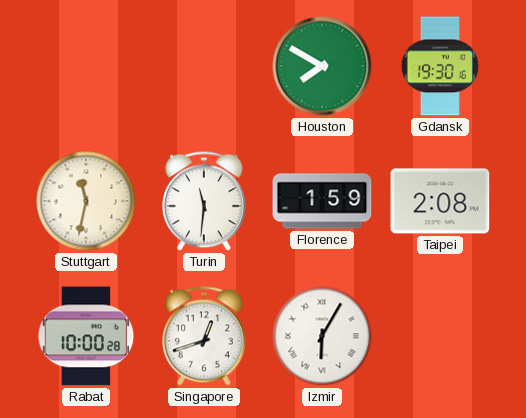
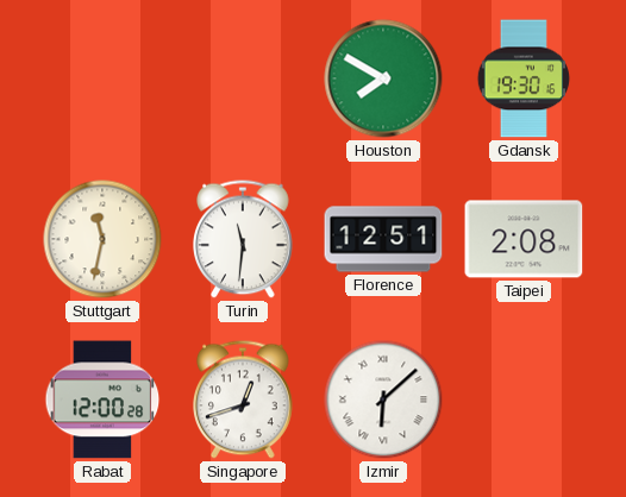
Florence: 1:59 -> 12:51
Rabat: 10:00 -> 12:00
Izmir: 6:05 -> 6:08
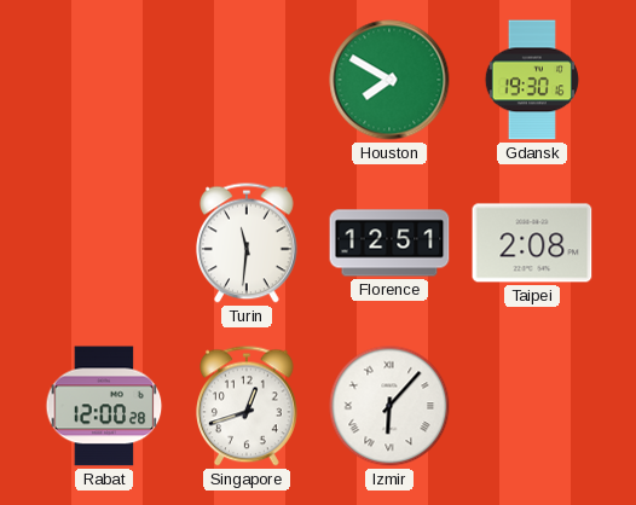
Stuttgart: 11:32 -> none
Izmir: 6:08 -> 6:07
